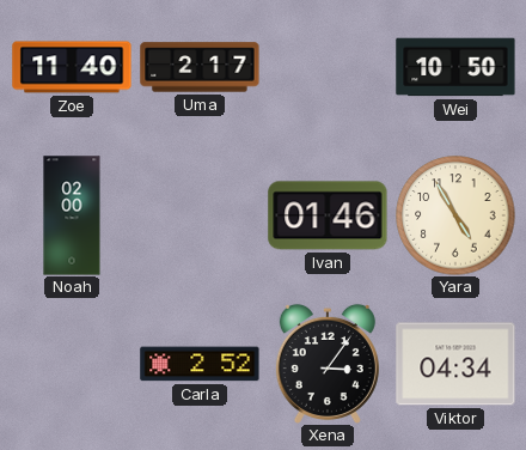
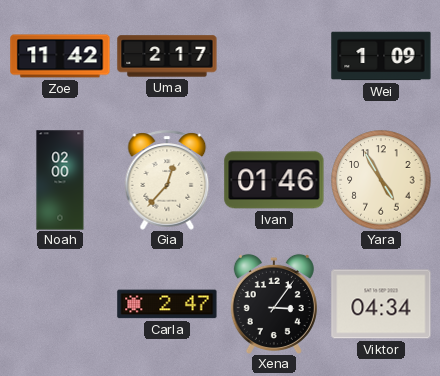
Zoe: 11:40 -> 11:42
Wei: 10:50 -> 1:09
Gia: none -> 12:37
Carla: 2:52 -> 2:47
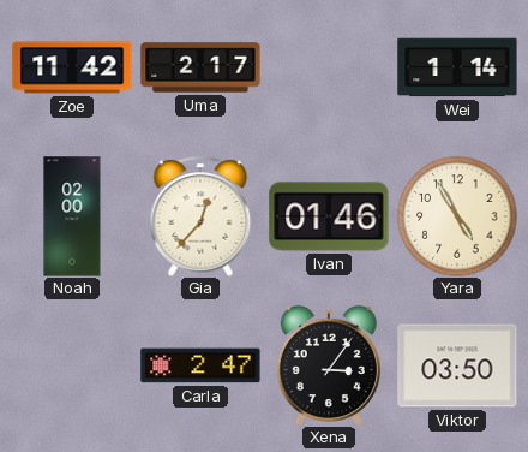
Wei: 1:09 -> 1:14
Viktor: 04:34 -> 03:50
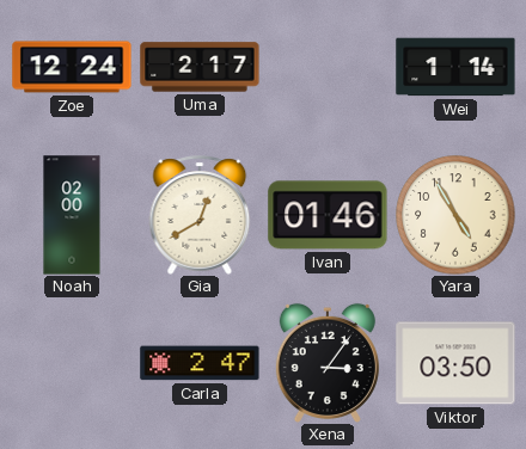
Zoe: 11:42 -> 12:24
Gia: 12:37 -> 12:40
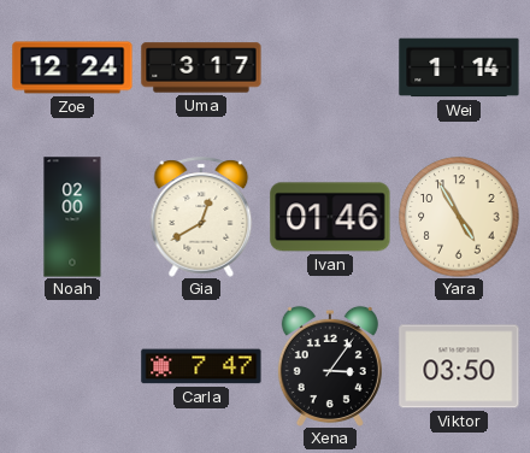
Uma: 2:17 -> 3:17
Carla: 2:47 -> 7:47
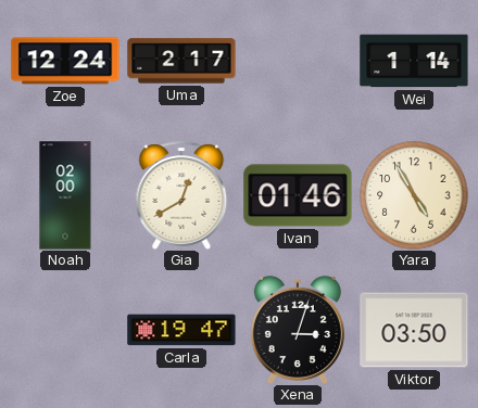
Uma: 3:17 -> 2:17
Carla: 7:47 -> 19:47
Xena: 3:06 -> 3:03
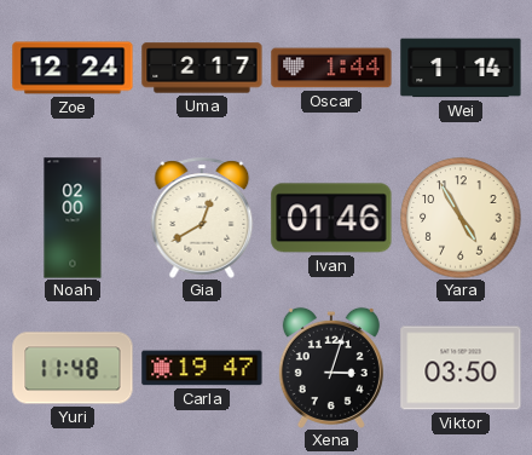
Oscar: none -> 1:44
Yuri: none -> 11:48
